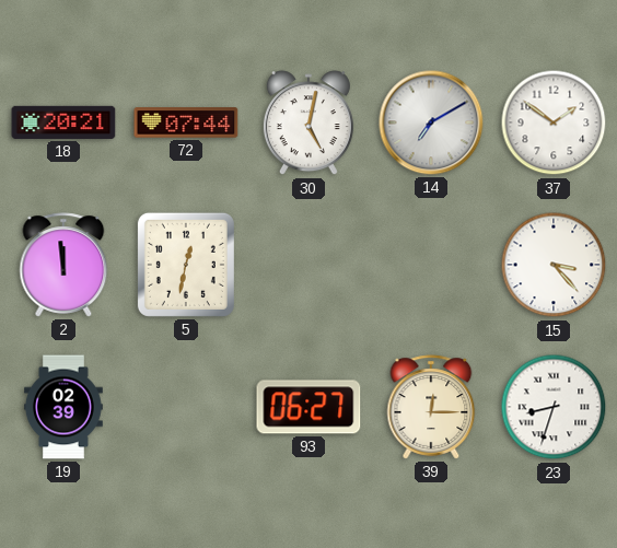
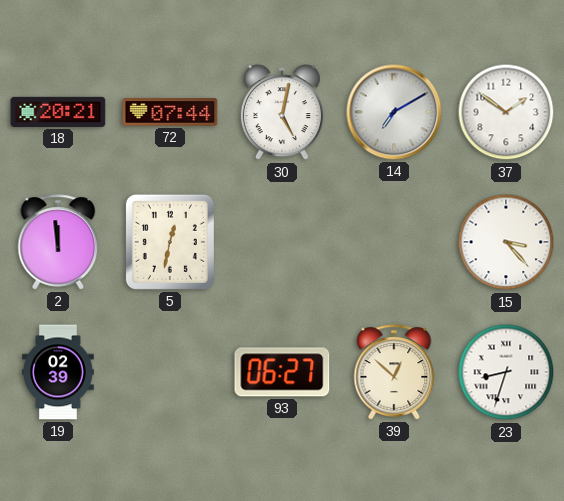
39: 12:15 -> 12:52
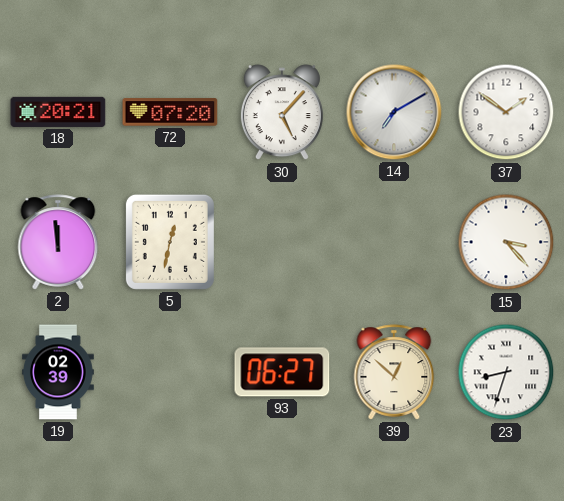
72: 07:44 -> 07:20
30: 5:02 -> 5:07
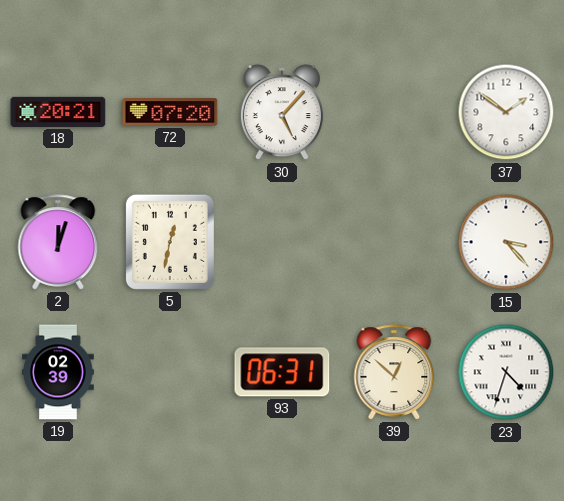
14: 7:10 -> none
2: 11:59 -> 12:03
93: 06:27 -> 06:31
23: 8:33 -> 4:33
